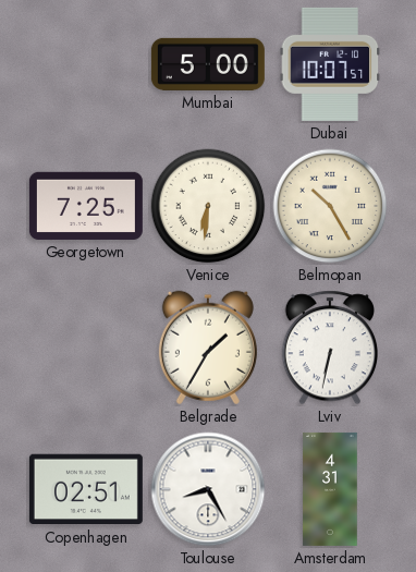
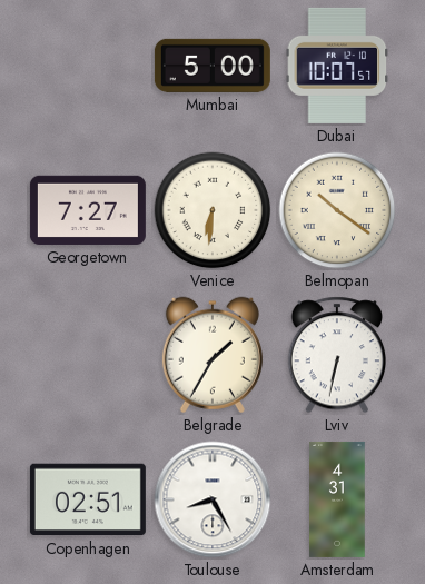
Georgetown: 7:25 -> 7:27
Belmopan: 10:25 -> 10:21
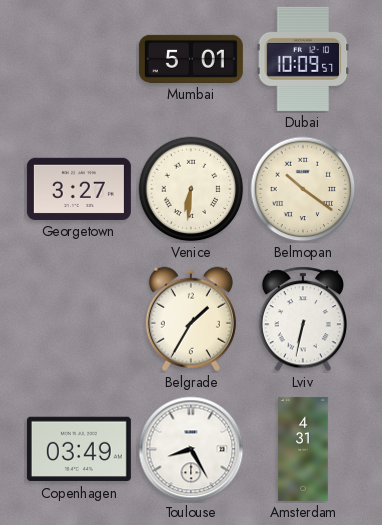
Mumbai: 5:00 -> 5:01
Dubai: 10:07 -> 10:09
Georgetown: 7:27 -> 3:27
Copenhagen: 02:51 -> 03:49
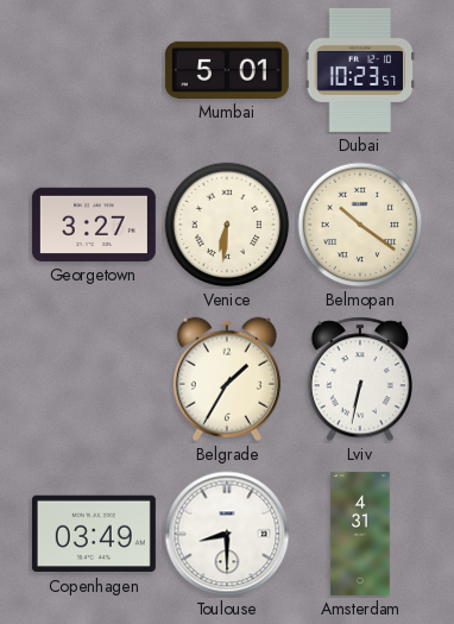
Dubai: 10:09 -> 10:23
Toulouse: 8:25 -> 8:30
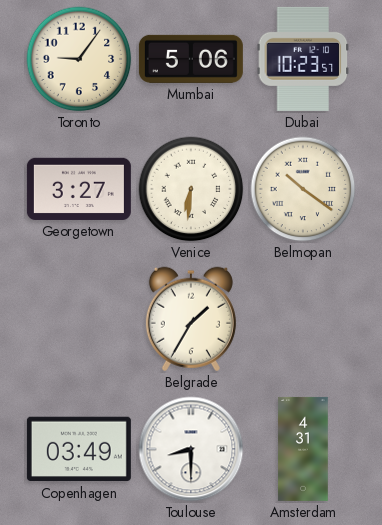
Toronto: none -> 9:06
Mumbai: 5:01 -> 5:06
Lviv: 6:32 -> none
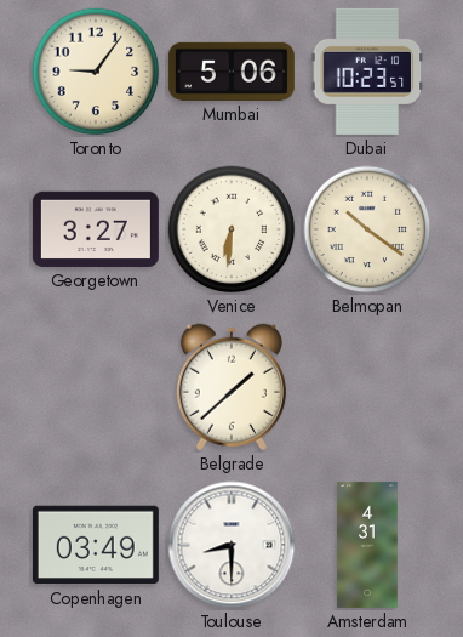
Belgrade: 1:35 -> 1:38
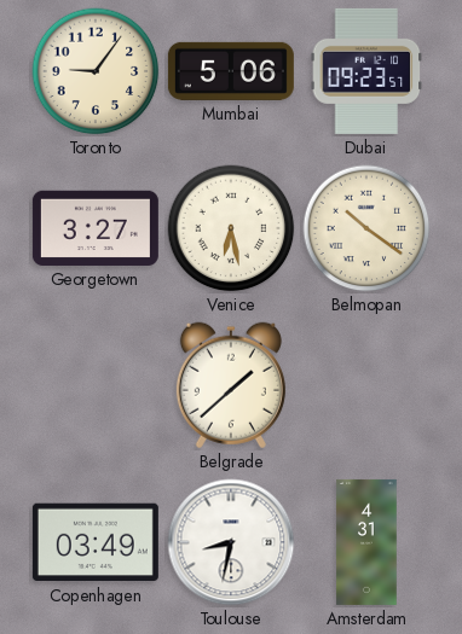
Dubai: 10:23 -> 09:23
Venice: 6:31 -> 6:28
Toulouse: 8:30 -> 8:32
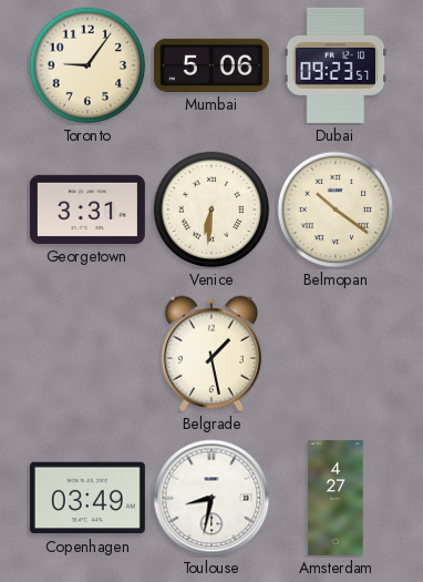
Georgetown: 3:27 -> 3:31
Venice: 6:28 -> 6:31
Belgrade: 1:38 -> 1:28
Amsterdam: 4:31 -> 4:27
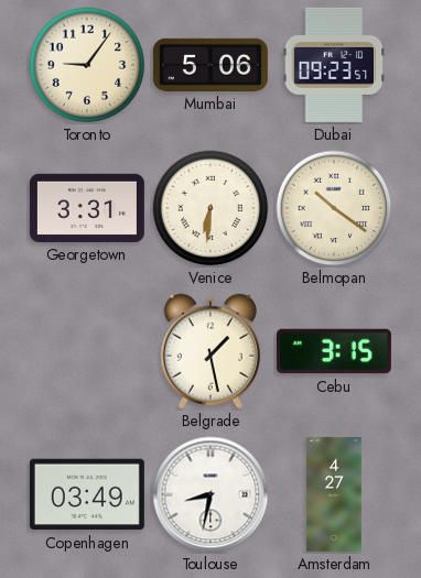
Cebu: none -> 3:15
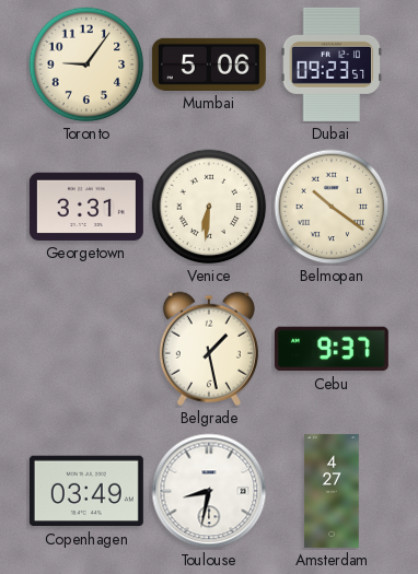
Cebu: 3:15 -> 9:37
